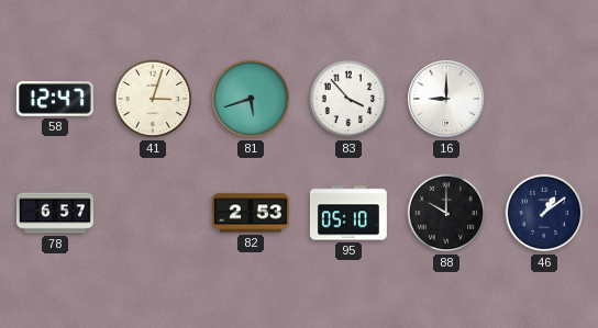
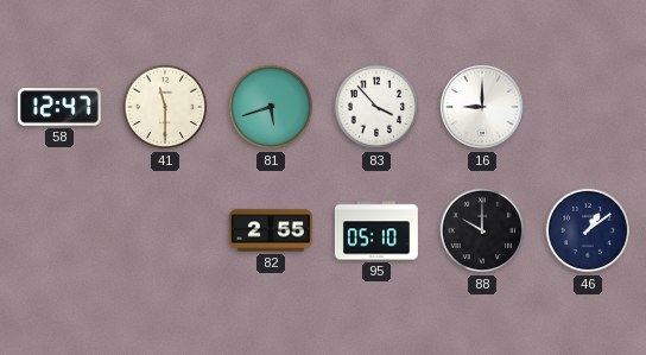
41: 3:03 -> 11:30
78: 6:57 -> none
82: 2:53 -> 2:55
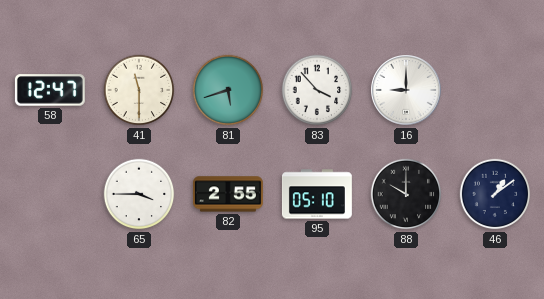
65: none -> 3:45
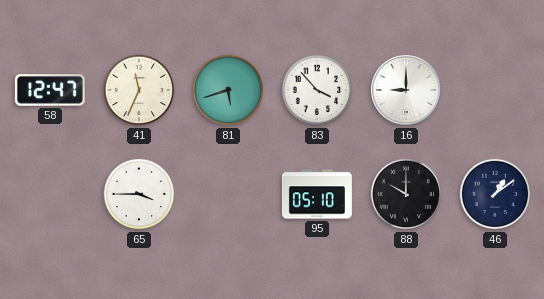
41: 11:30 -> 11:34
82: 2:55 -> none
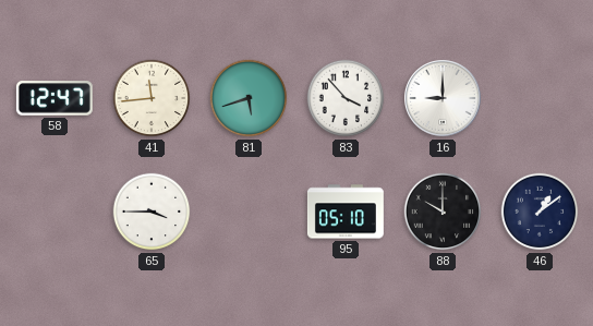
41: 11:34 -> 11:44
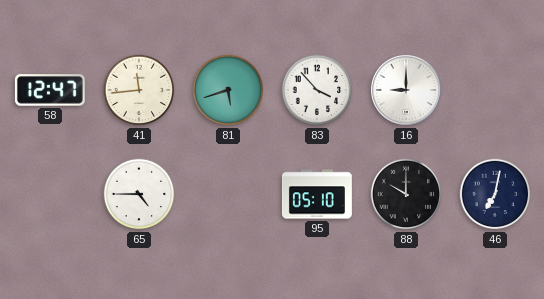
65: 3:45 -> 4:45
46: 1:09 -> 7:02
